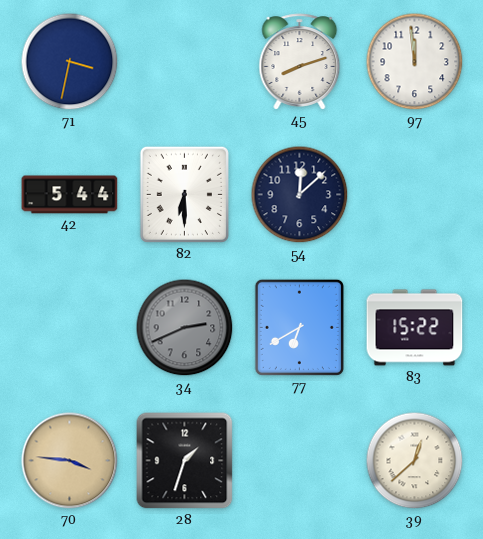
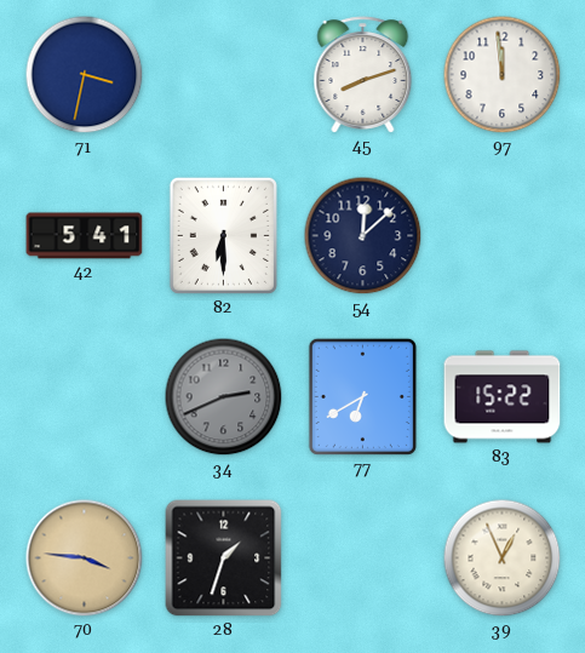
42: 5:44 -> 5:41
39: 12:38 -> 12:56
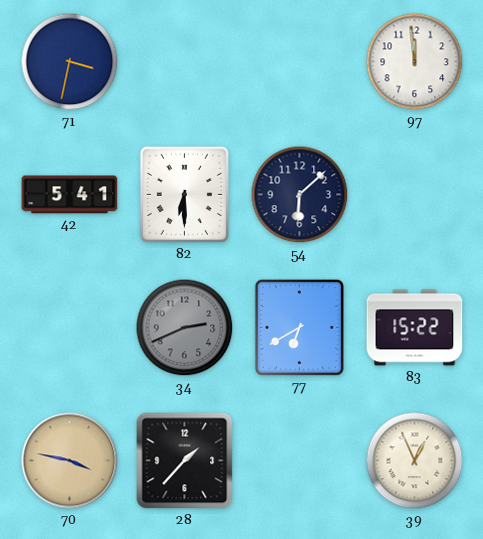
45: 8:12 -> none
54: 12:08 -> 6:08
70: 3:46 -> 3:47
28: 1:33 -> 1:37
